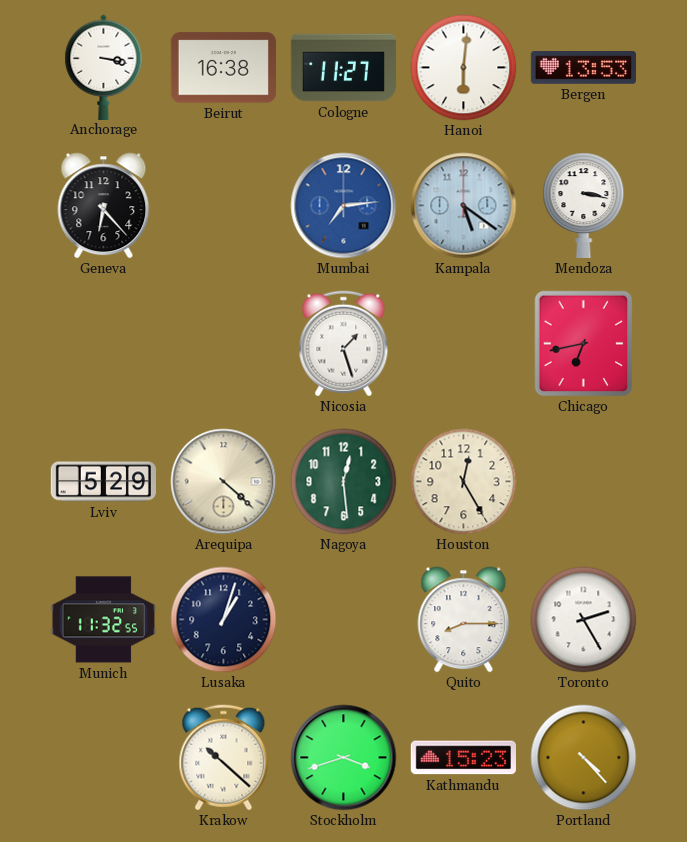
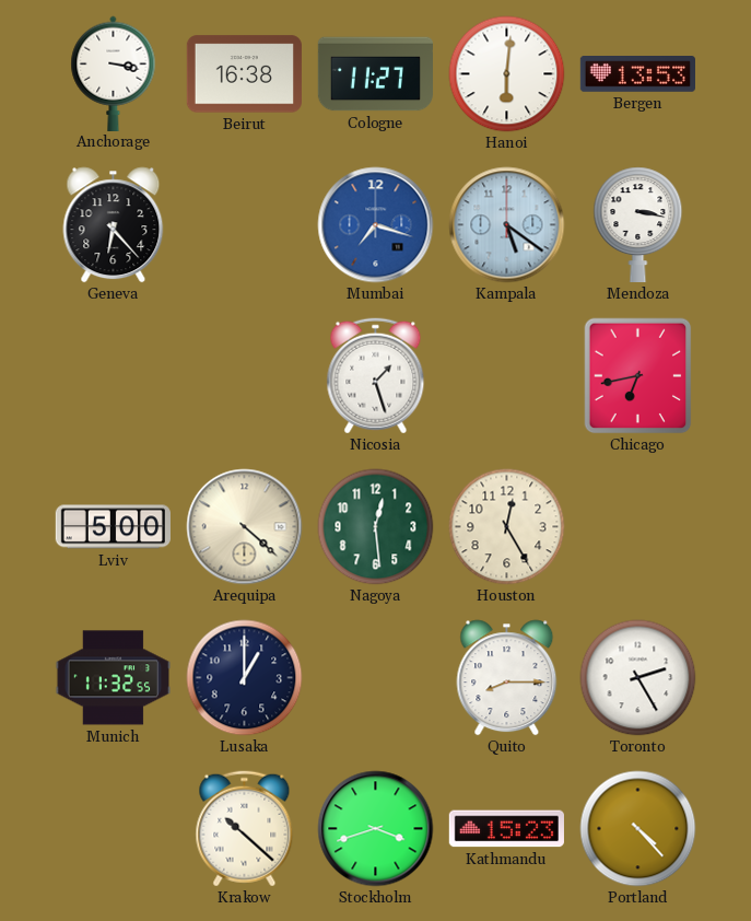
Mumbai: 7:14 -> 7:18
Lviv: 5:29 -> 5:00
Lusaka: 1:03 -> 1:00
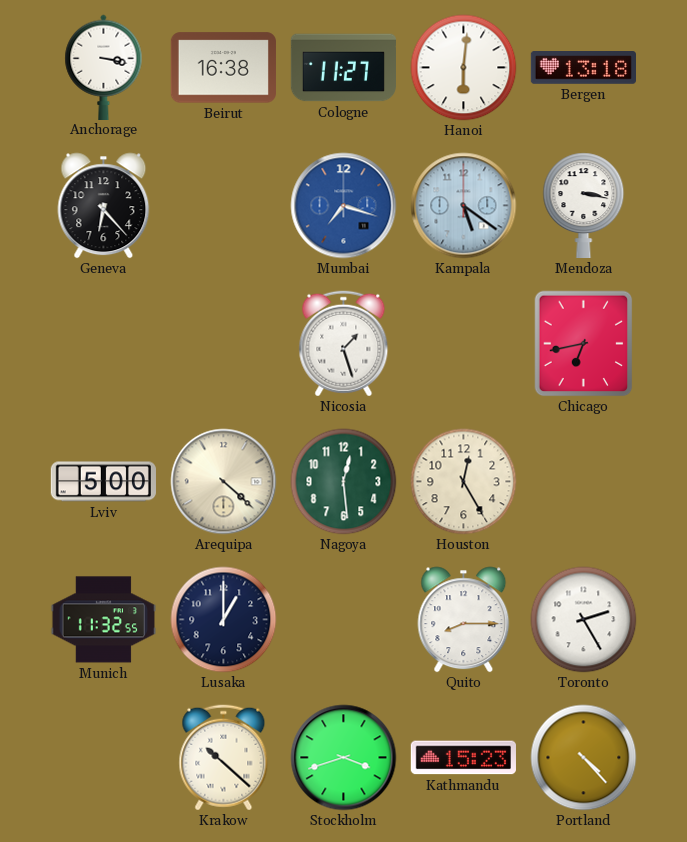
Bergen: 13:53 -> 13:18
